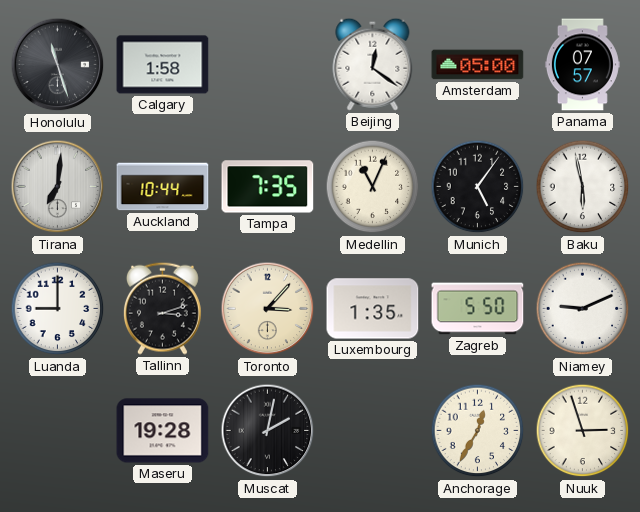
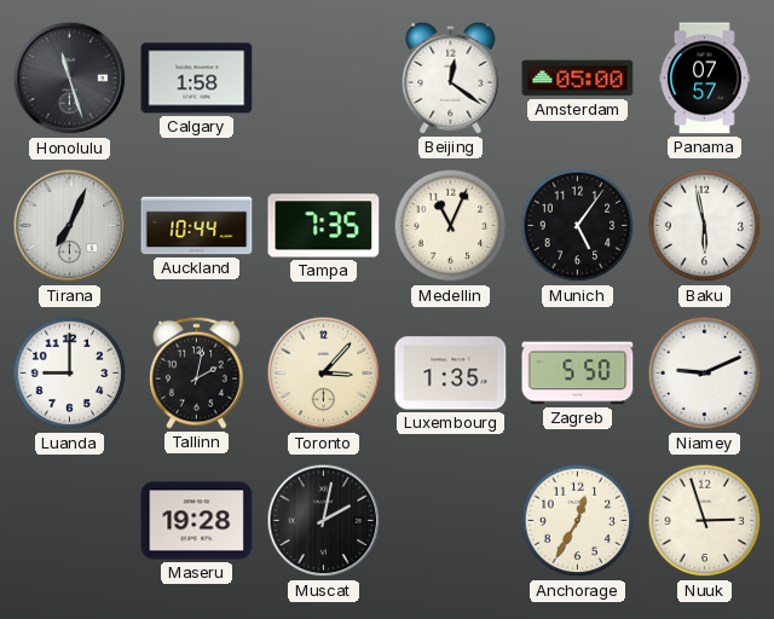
Tirana: 7:01 -> 7:04
Tallinn: 3:12 -> 2:02
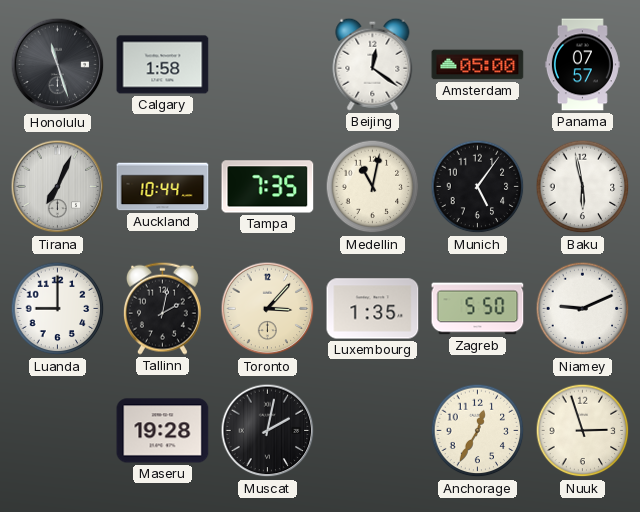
Medellin: 11:04 -> 11:02
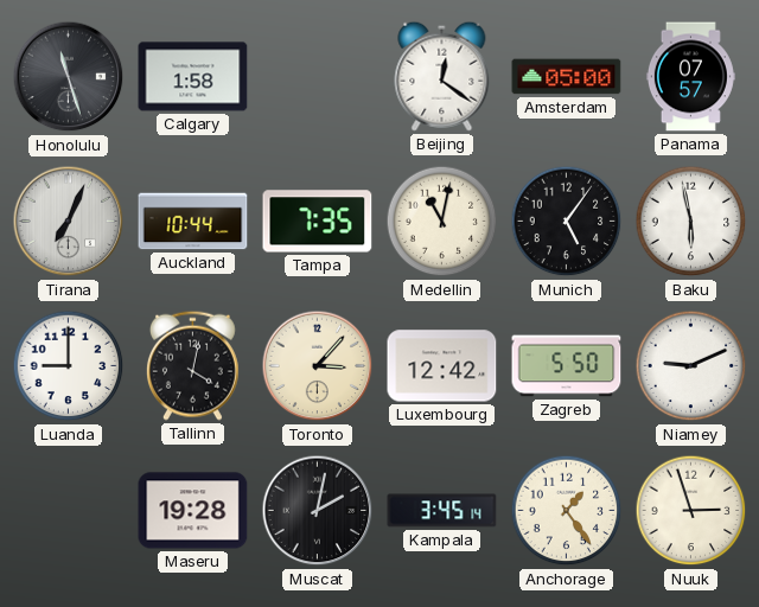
Tallinn: 2:02 -> 4:02
Luxembourg: 1:35 -> 12:42
Kampala: none -> 3:45
Anchorage: 12:35 -> 1:24
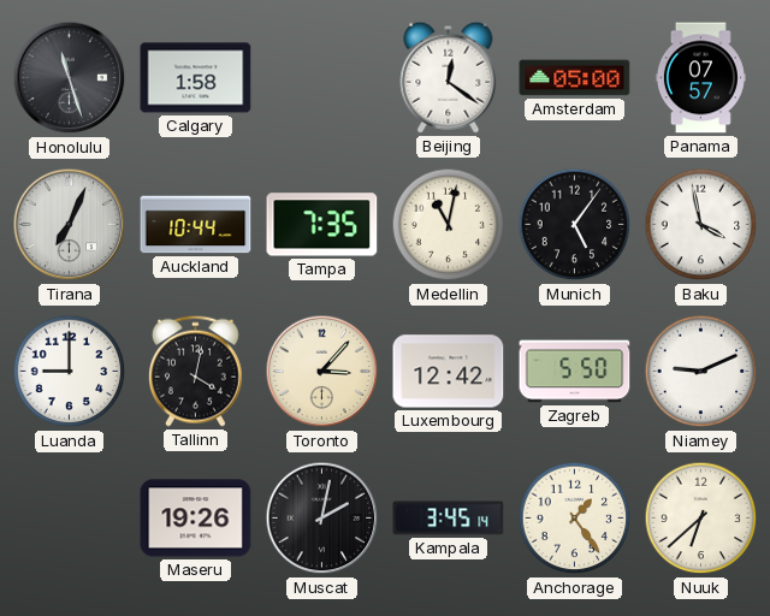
Baku: 5:58 -> 3:58
Maseru: 19:28 -> 19:26
Nuuk: 2:57 -> 6:38
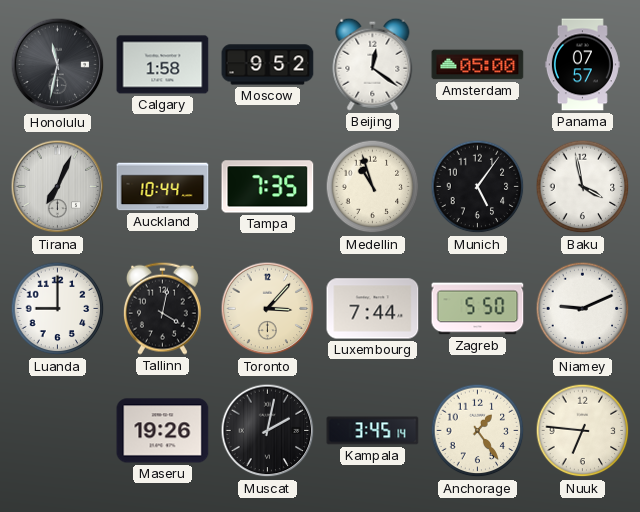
Honolulu: 11:27 -> 11:32
Moscow: none -> 9:52
Medellin: 11:02 -> 10:57
Luxembourg: 12:42 -> 7:44
Nuuk: 6:38 -> 6:46
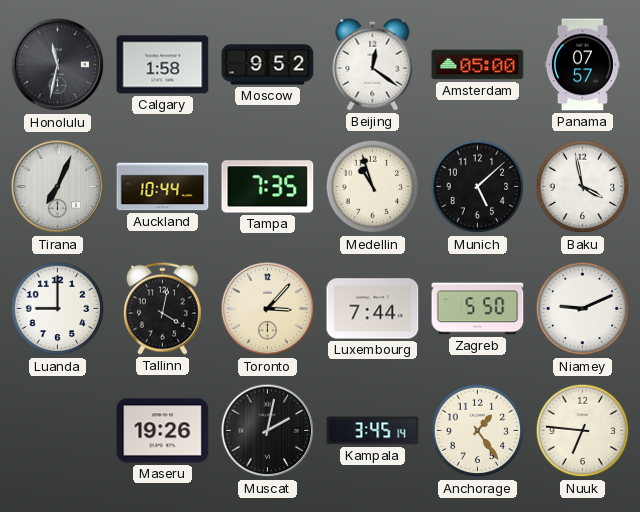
Munich: 5:06 -> 5:08
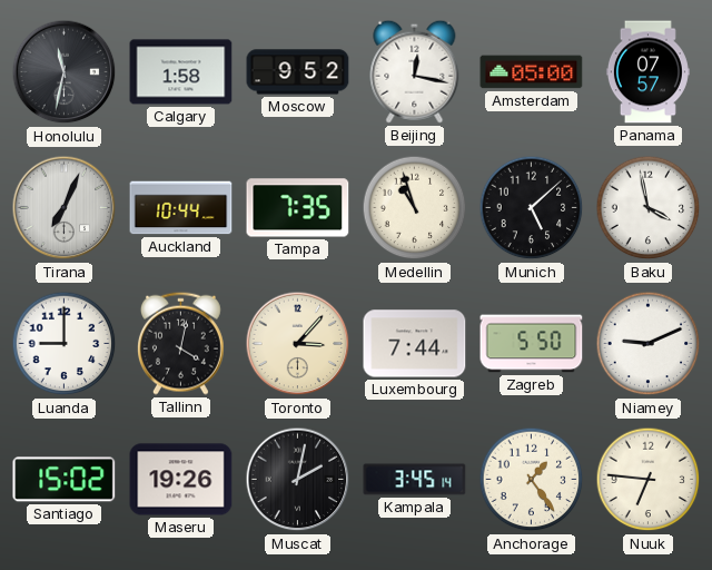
Beijing: 12:21 -> 12:17
Santiago: none -> 15:02
